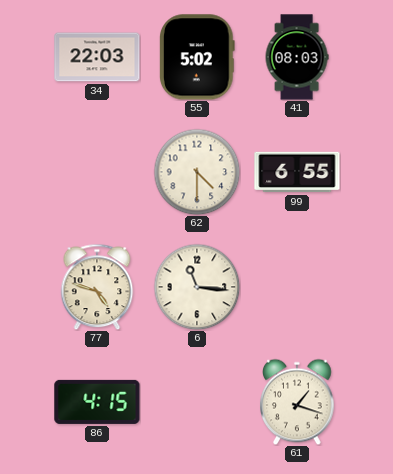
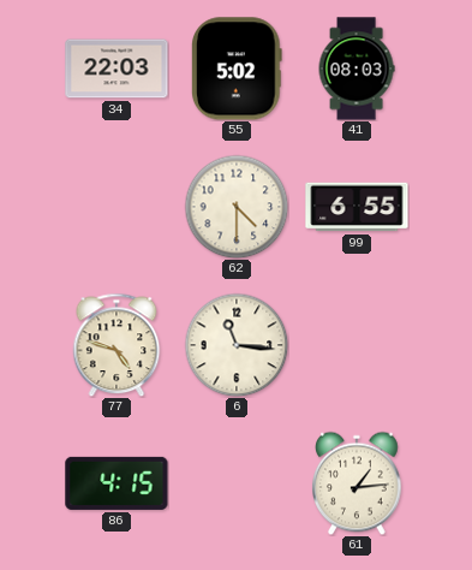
61: 1:18 -> 1:14
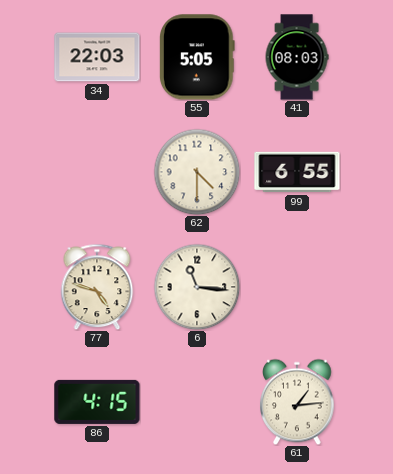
55: 5:02 -> 5:05
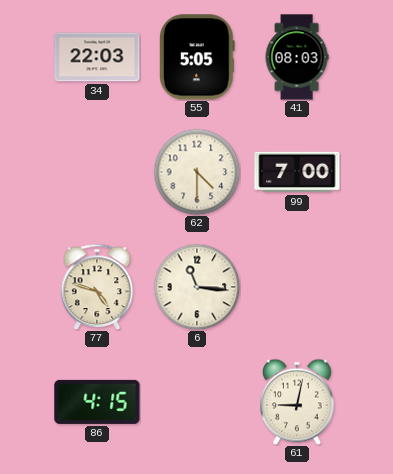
99: 6:55 -> 7:00
61: 1:14 -> 9:02
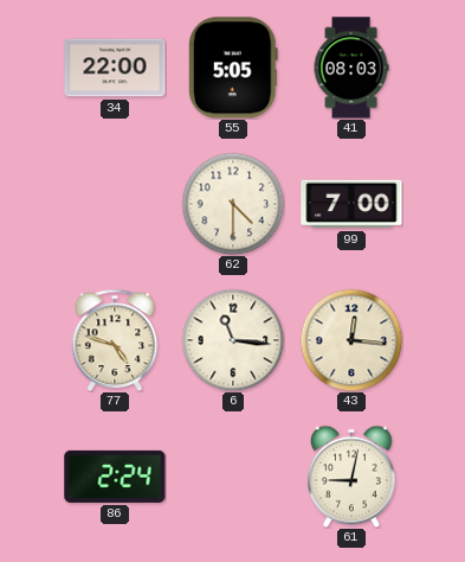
34: 22:03 -> 22:00
43: none -> 12:16
86: 4:15 -> 2:24
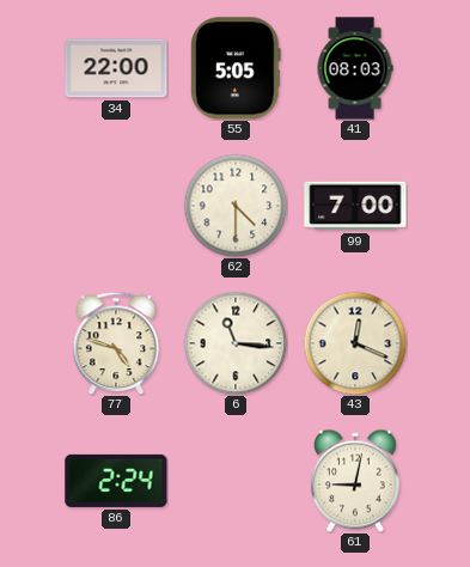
43: 12:16 -> 12:19
